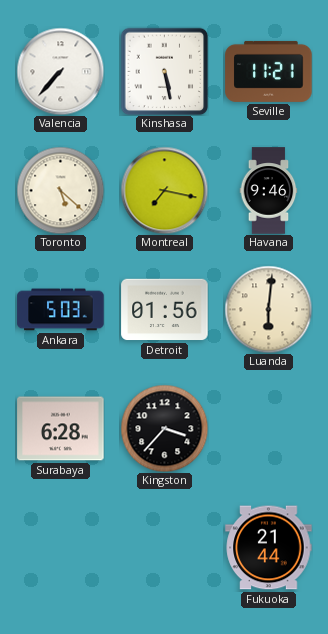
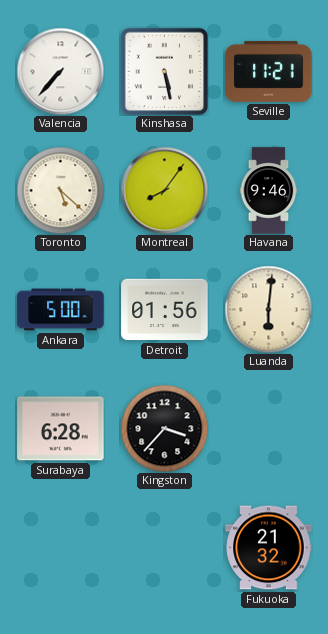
Montreal: 7:17 -> 8:06
Ankara: 5:03 -> 5:00
Fukuoka: 21:44 -> 21:32
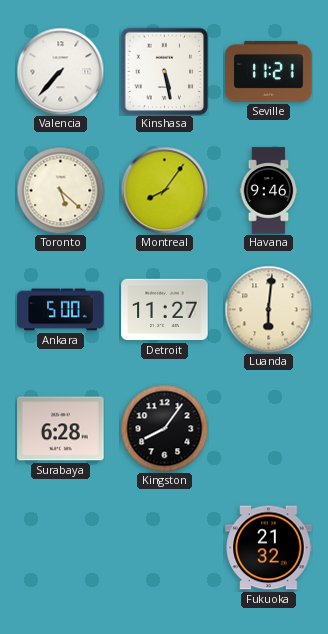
Detroit: 01:56 -> 11:27
Kingston: 3:37 -> 8:06
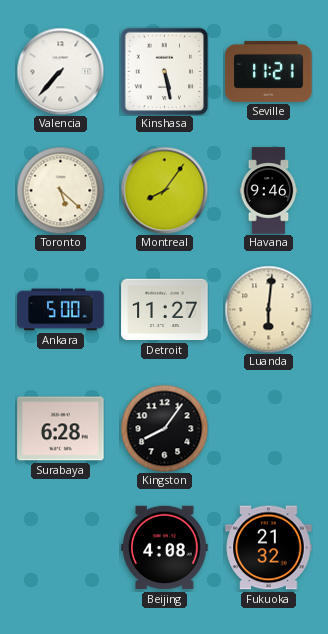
Beijing: none -> 4:08
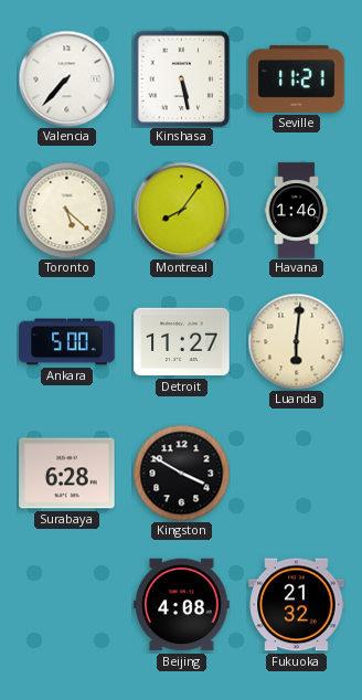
Havana: 9:46 -> 1:46
Kingston: 8:06 -> 3:50
